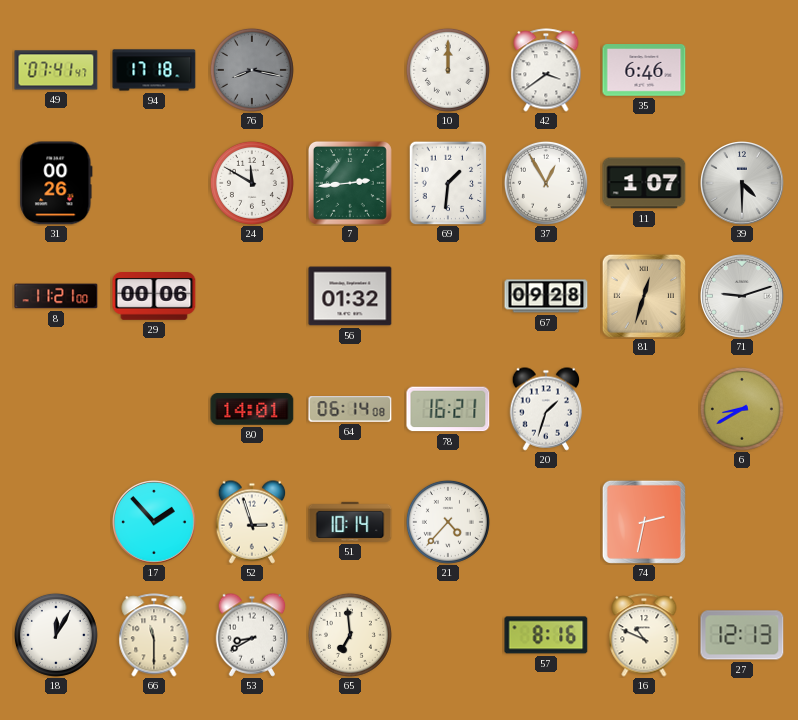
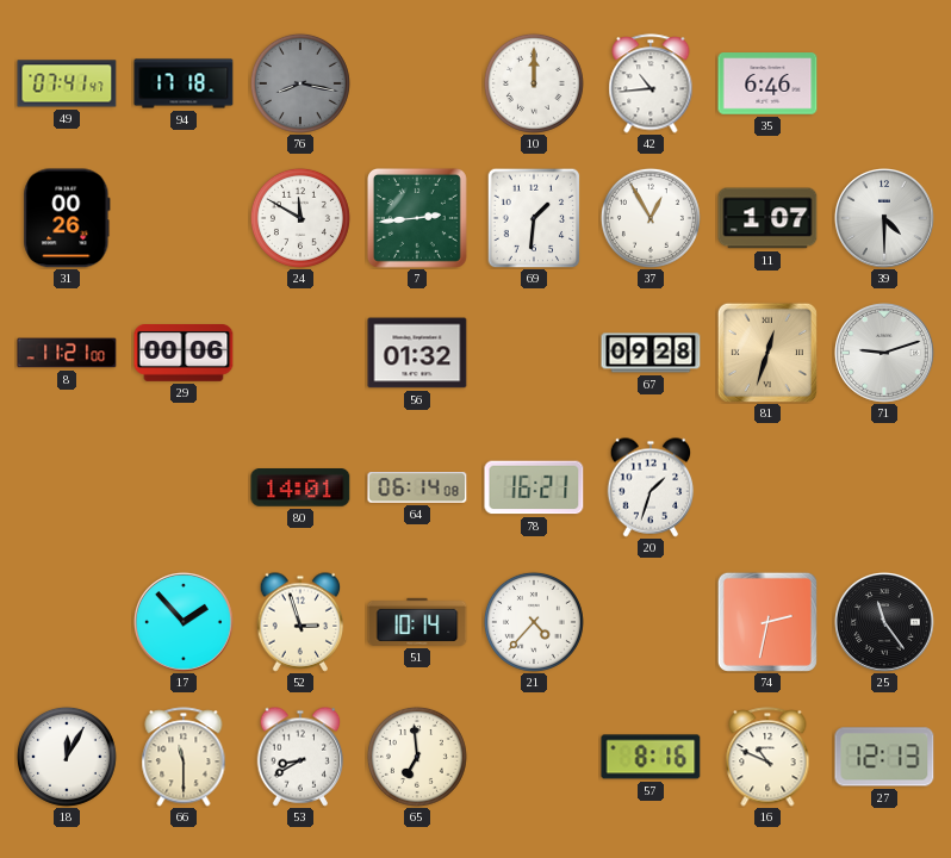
42: 3:39 -> 10:44
6: 8:40 -> none
25: none -> 11:24
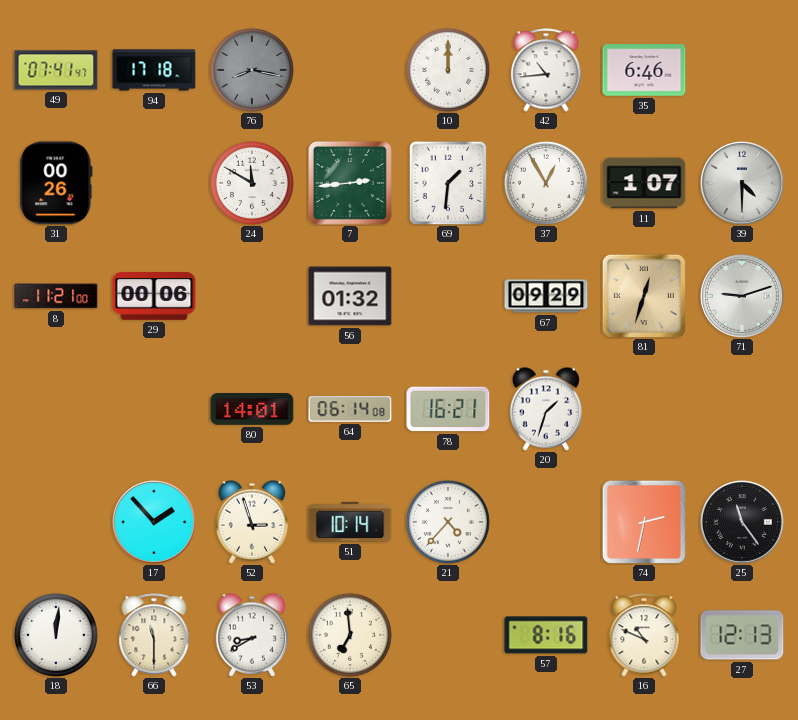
67: 09:28 -> 09:29
18: 12:05 -> 12:01
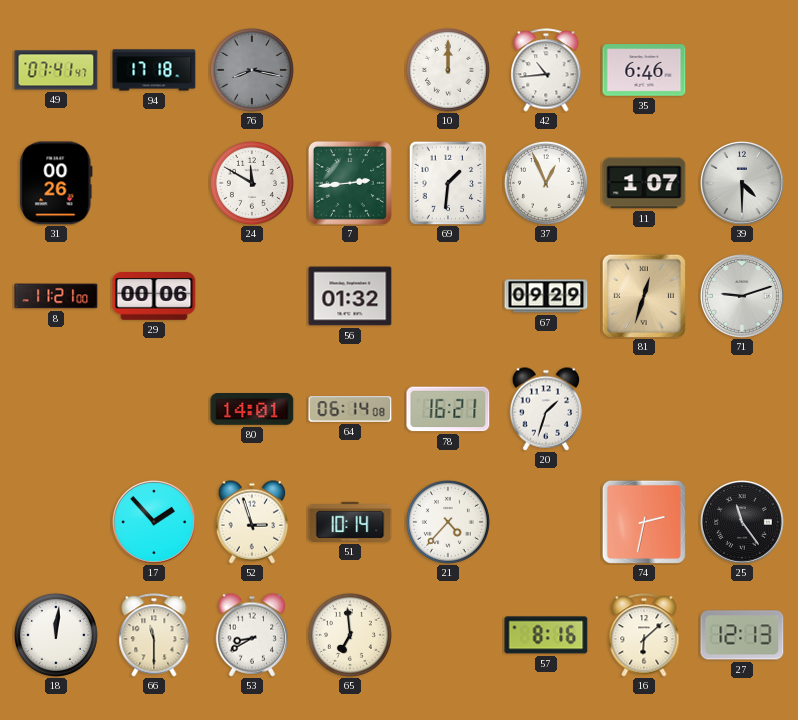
37: 12:55 -> 12:56
16: 10:49 -> 6:08
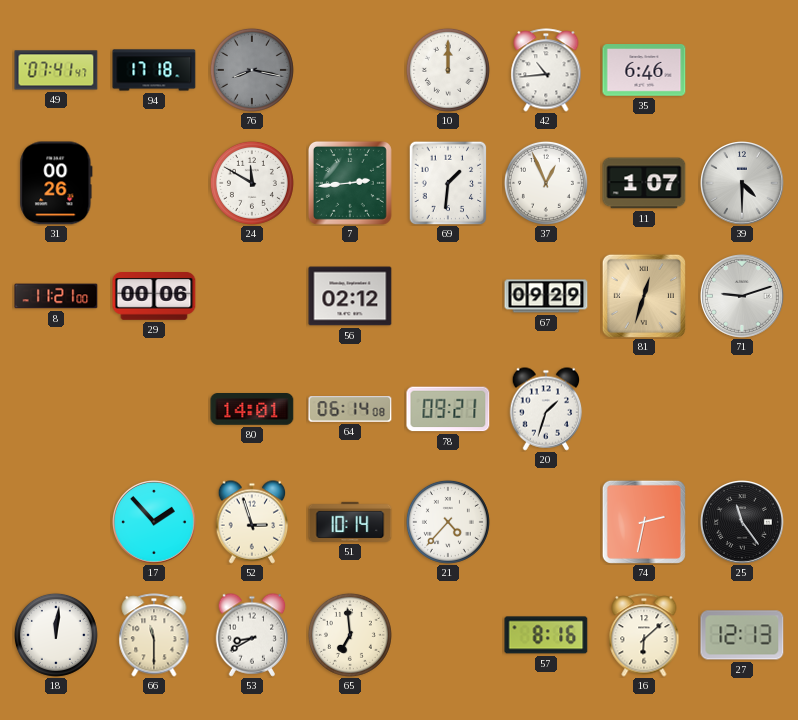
56: 01:32 -> 02:12
78: 16:21 -> 09:21
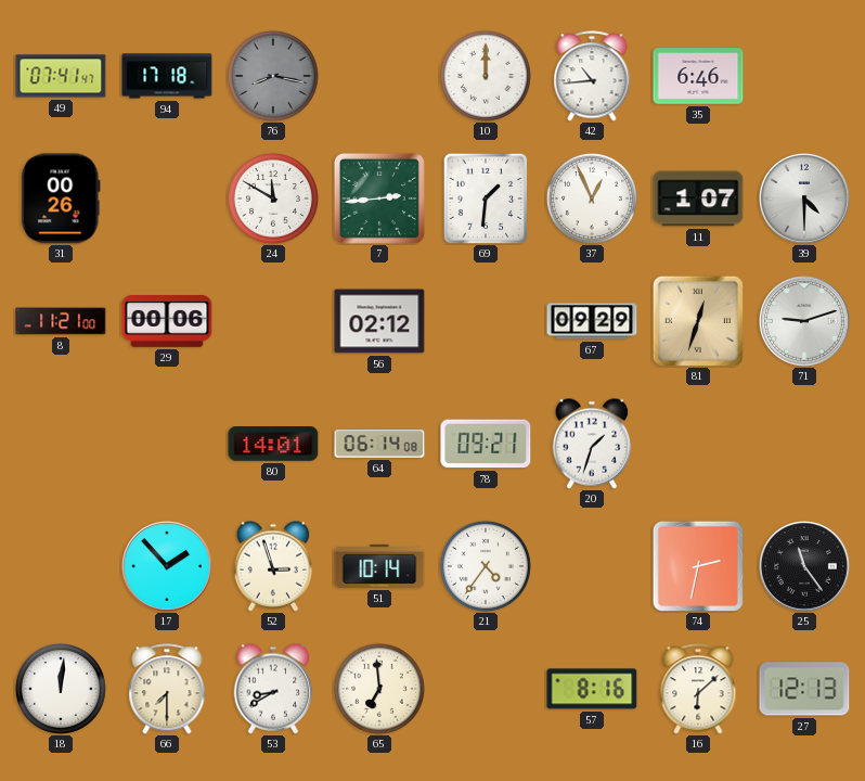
21: 4:37 -> 4:36
66: 11:30 -> 7:30
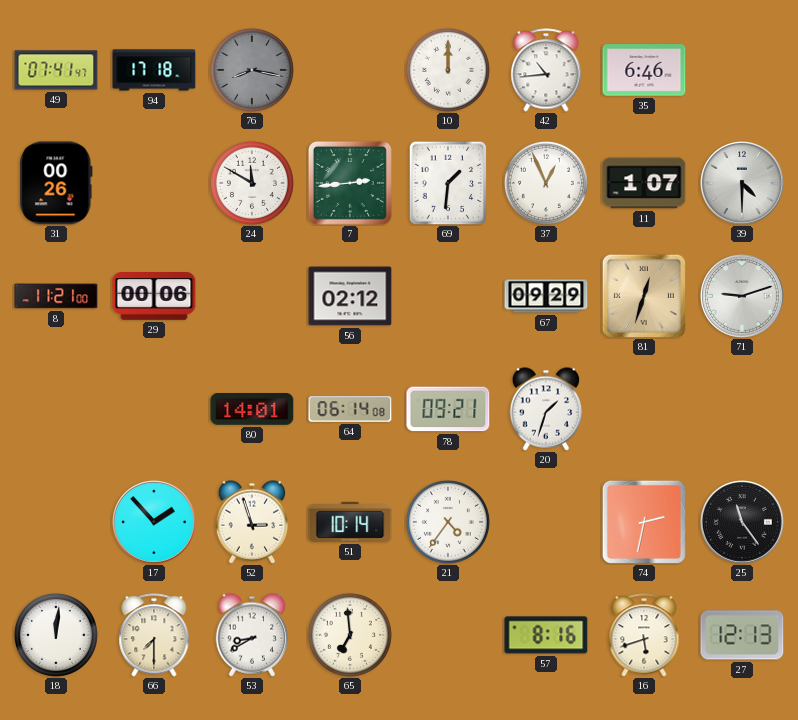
16: 6:08 -> 5:42
